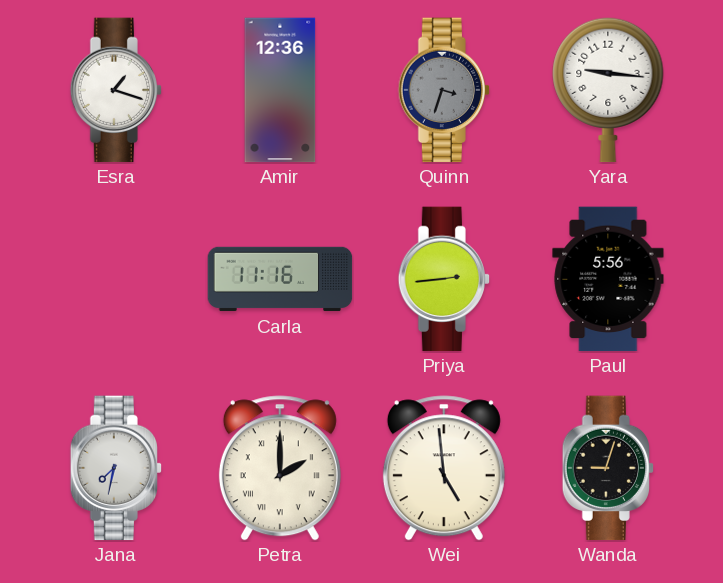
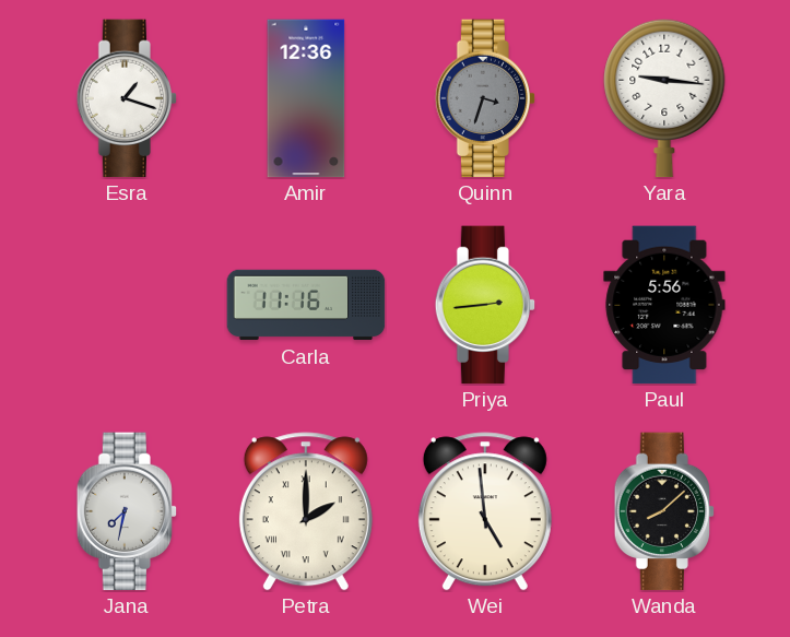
Wanda: 9:03 -> 8:08
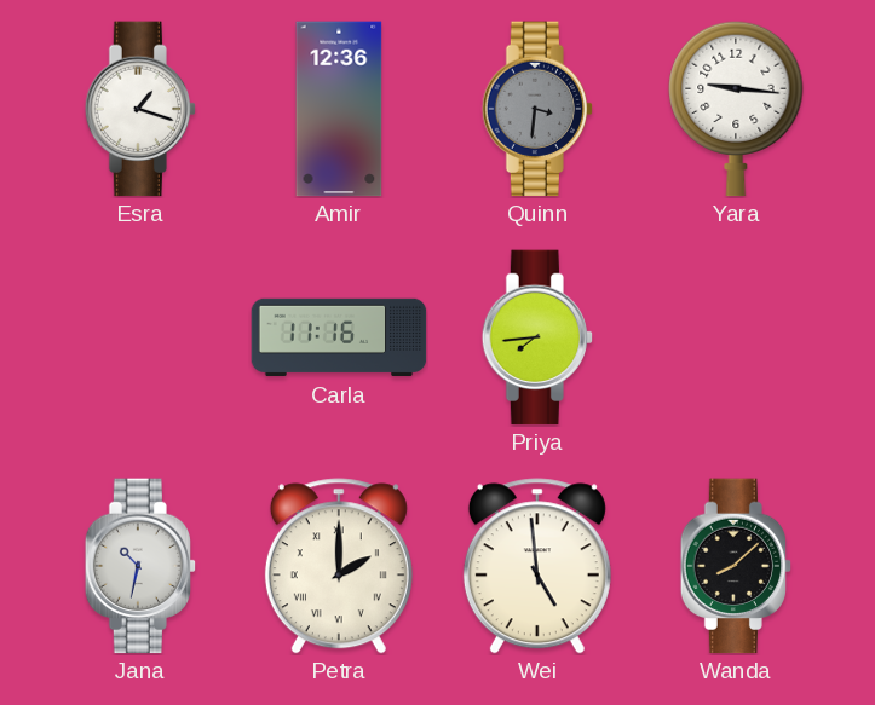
Quinn: 3:33 -> 3:31
Priya: 2:44 -> 7:44
Paul: 5:56 -> none
Jana: 7:32 -> 10:32
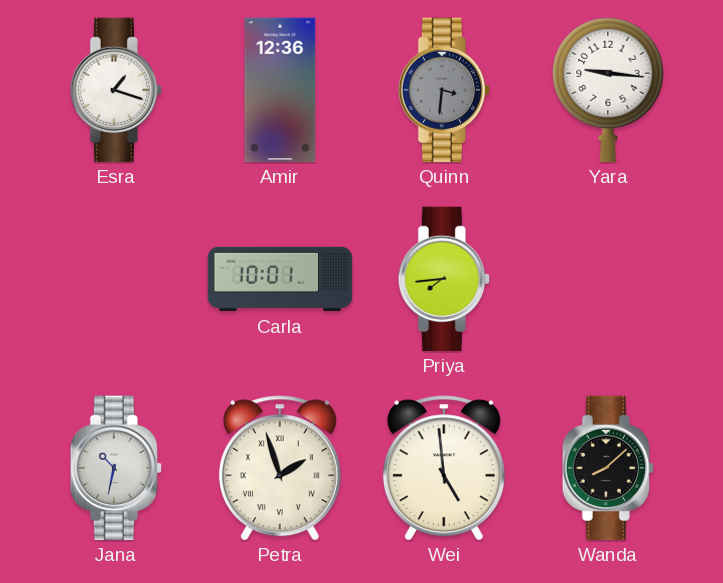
Carla: 11:16 -> 10:01
Petra: 2:00 -> 1:57
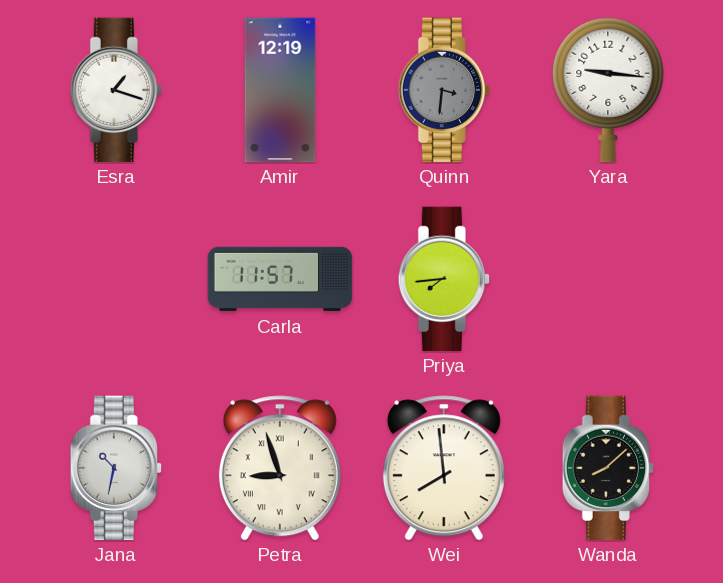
Amir: 12:36 -> 12:19
Carla: 10:01 -> 11:57
Petra: 1:57 -> 8:57
Wei: 4:59 -> 7:59
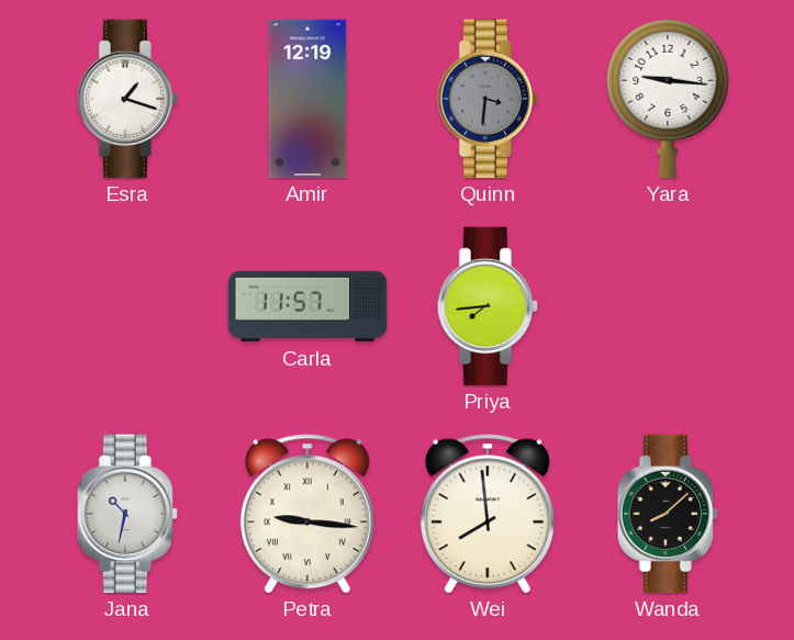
Petra: 8:57 -> 9:16
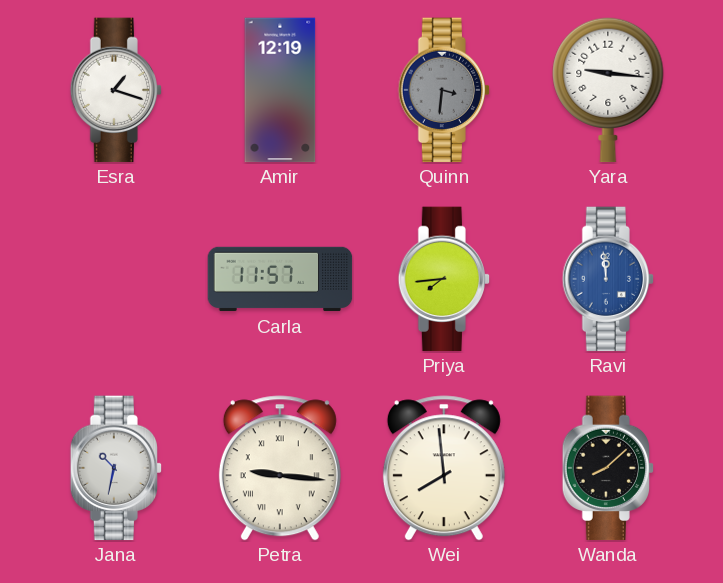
Ravi: none -> 11:59
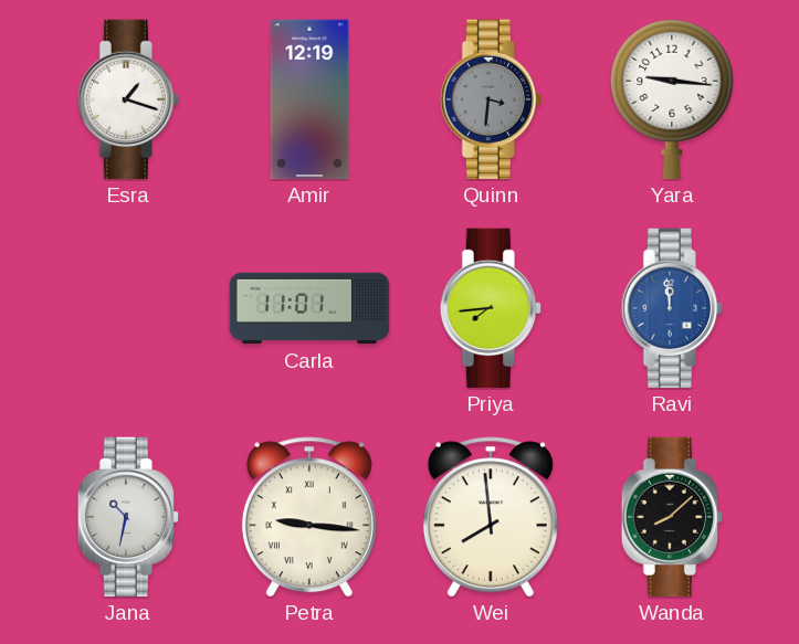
Carla: 11:57 -> 11:01
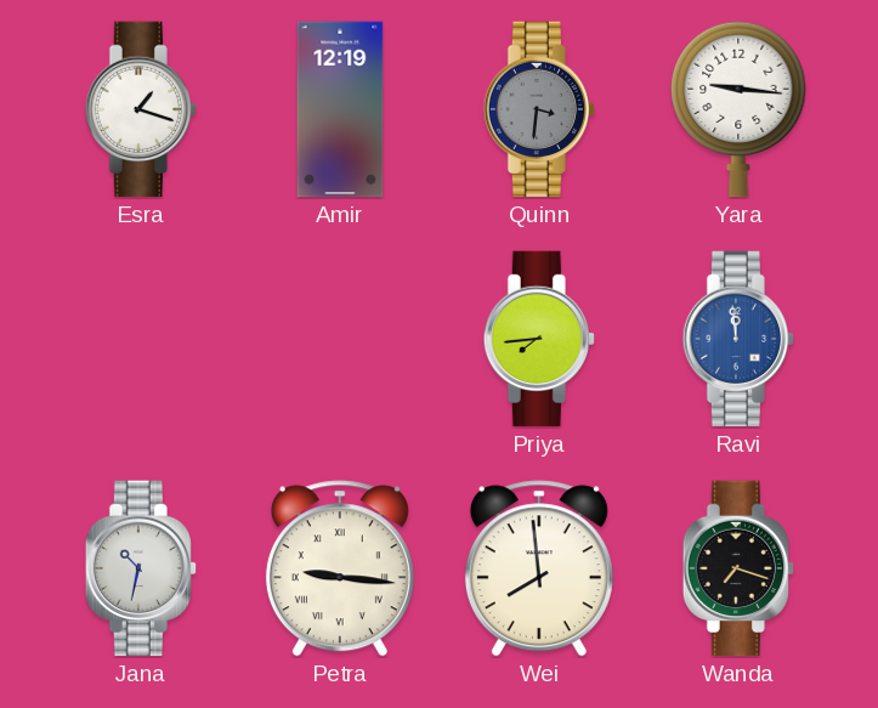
Carla: 11:01 -> none
Wanda: 8:08 -> 7:18
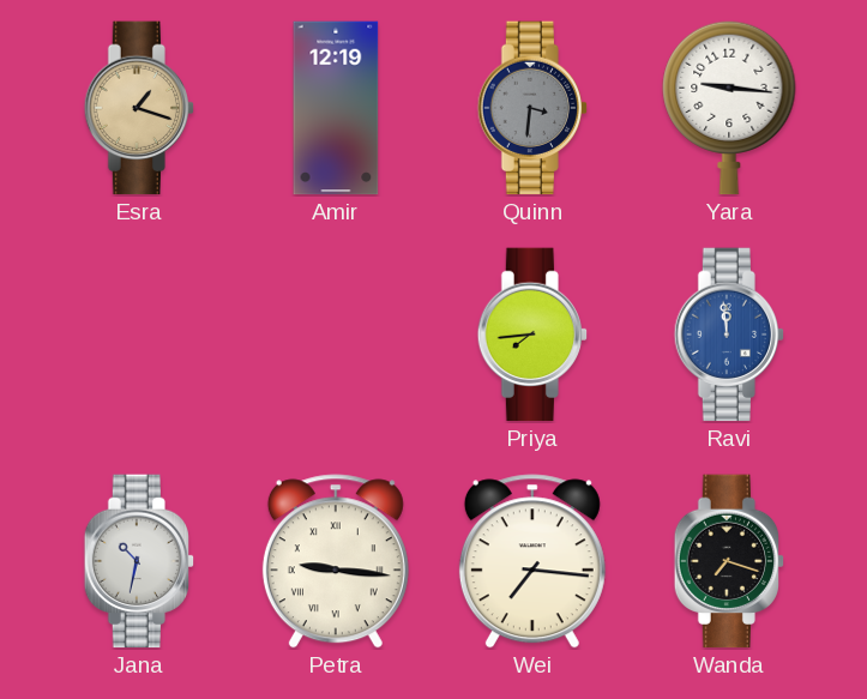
Esra dial: white -> champagne
Wei: 7:59 -> 7:16
